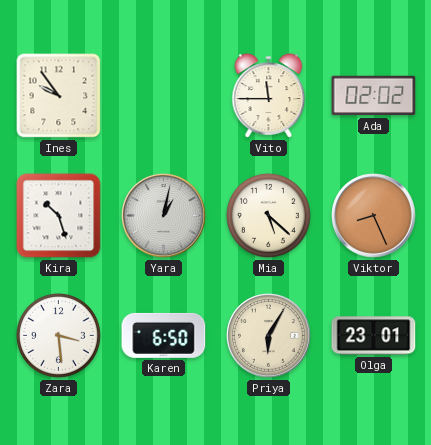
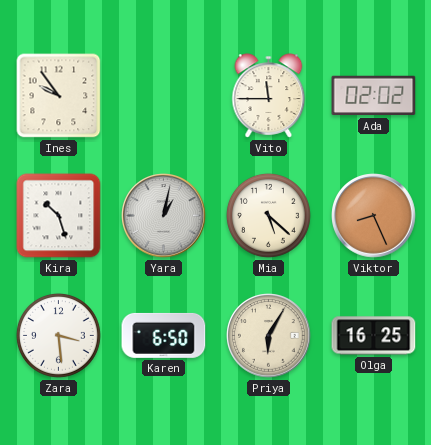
Olga: 23:01 -> 16:25
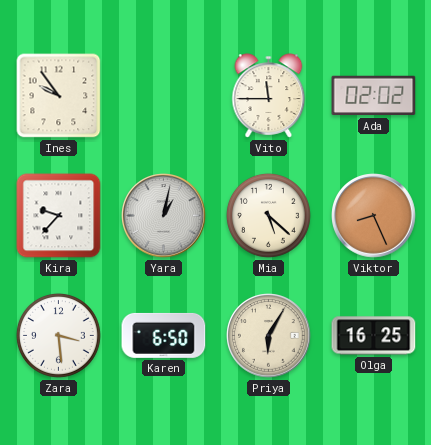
Kira: 10:27 -> 9:37
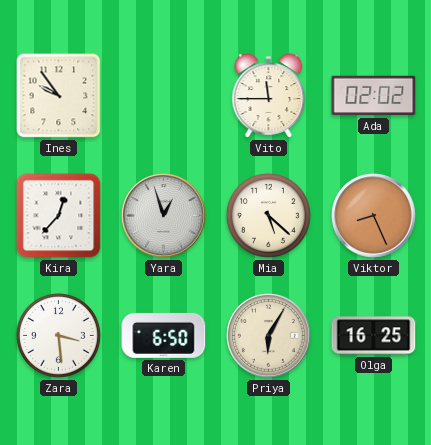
Kira: 9:37 -> 12:37
Yara: 1:02 -> 12:57
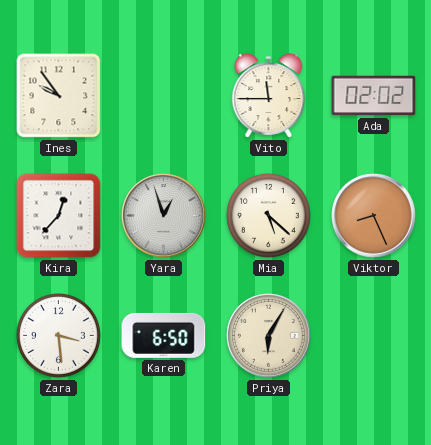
Olga: 16:25 -> none
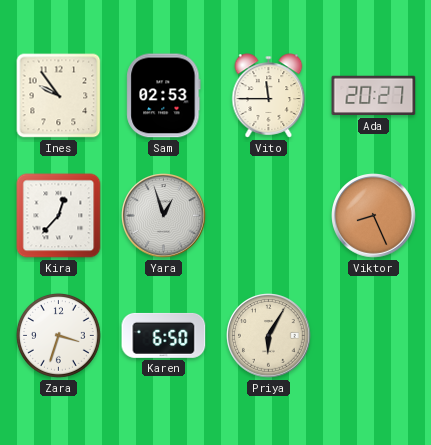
Sam: none -> 02:53
Ada: 02:02 -> 20:27
Mia: 5:22 -> none
Zara: 3:29 -> 3:33
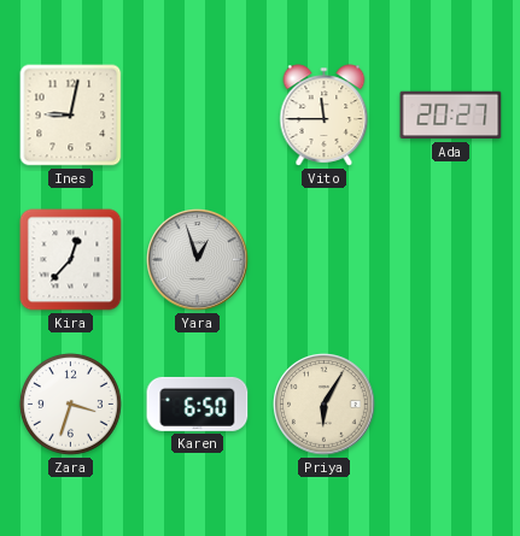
Ines: 9:54 -> 9:02
Sam: 02:53 -> none
Viktor: 8:26 -> none
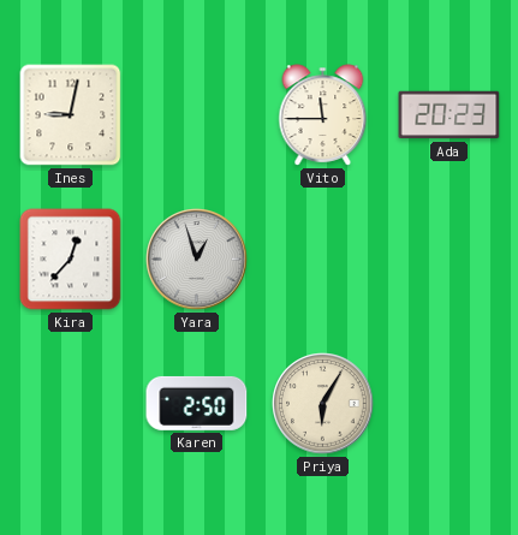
Ada: 20:27 -> 20:23
Zara: 3:33 -> none
Karen: 6:50 -> 2:50
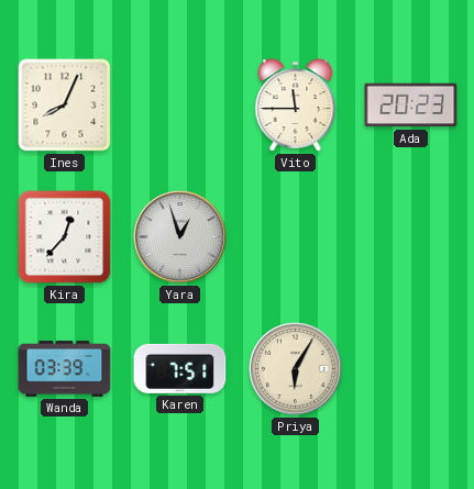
Ines: 9:02 -> 8:04
Wanda: none -> 03:39
Karen: 2:50 -> 7:51
